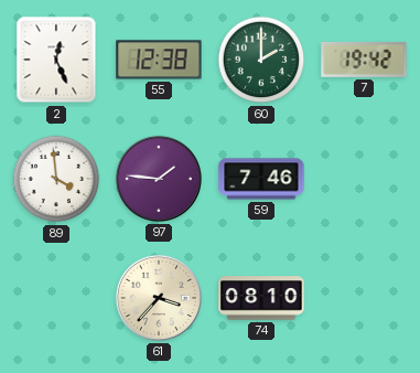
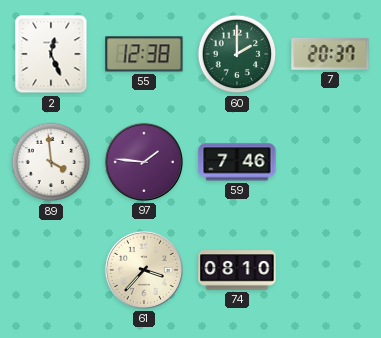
7: 19:42 -> 20:37
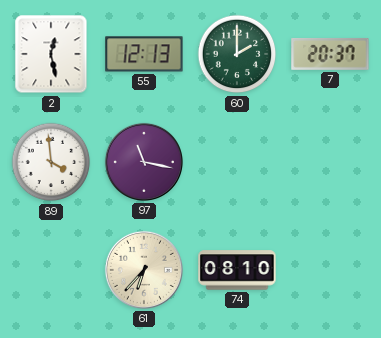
2: 12:26 -> 12:28
55: 12:38 -> 12:13
97: 1:46 -> 11:17
59: 7:46 -> none
61: 3:37 -> 6:37
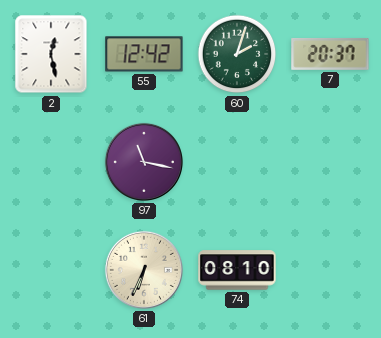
55: 12:13 -> 12:42
60: 2:00 -> 2:03
89: 3:59 -> none
61: 6:37 -> 6:34
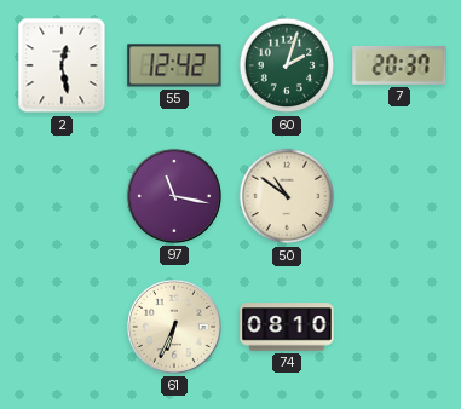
50: none -> 10:51
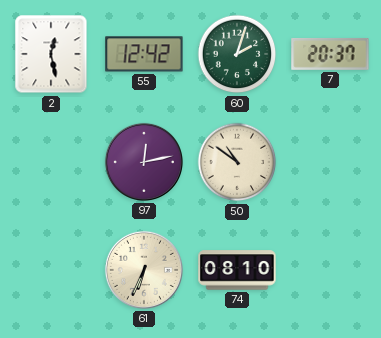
97: 11:17 -> 12:13
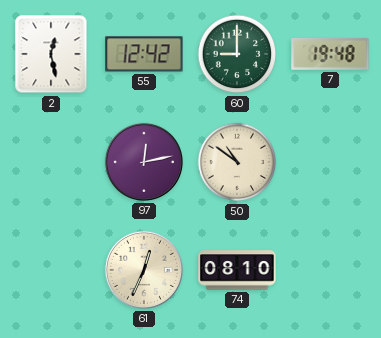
60: 2:03 -> 9:00
7: 20:37 -> 19:48
61: 6:34 -> 12:34
